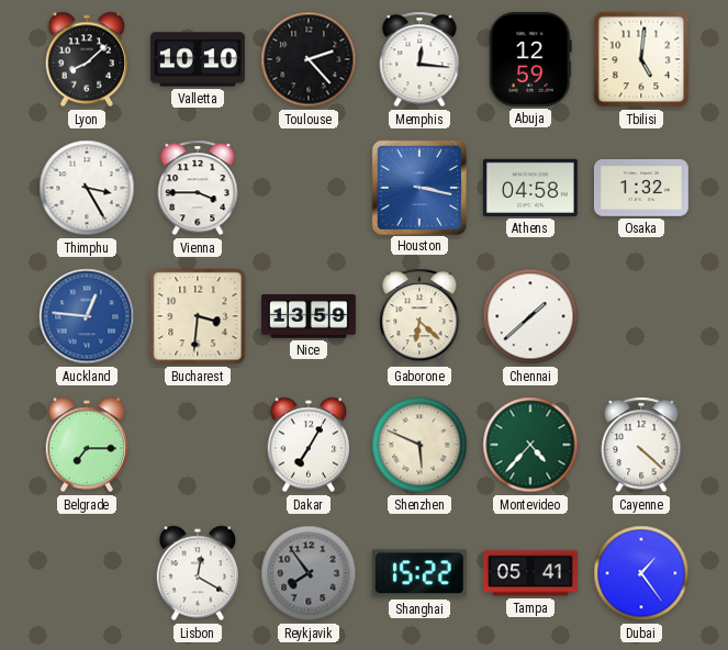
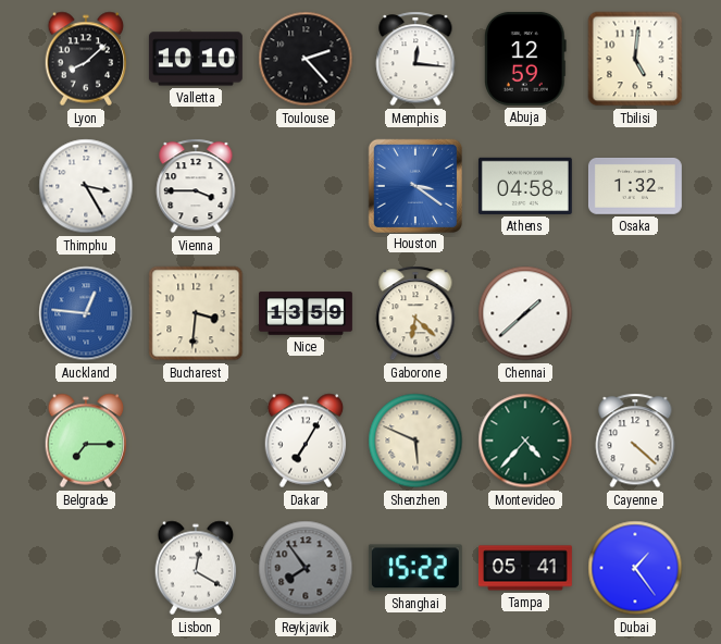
Houston: 3:17 -> 3:21
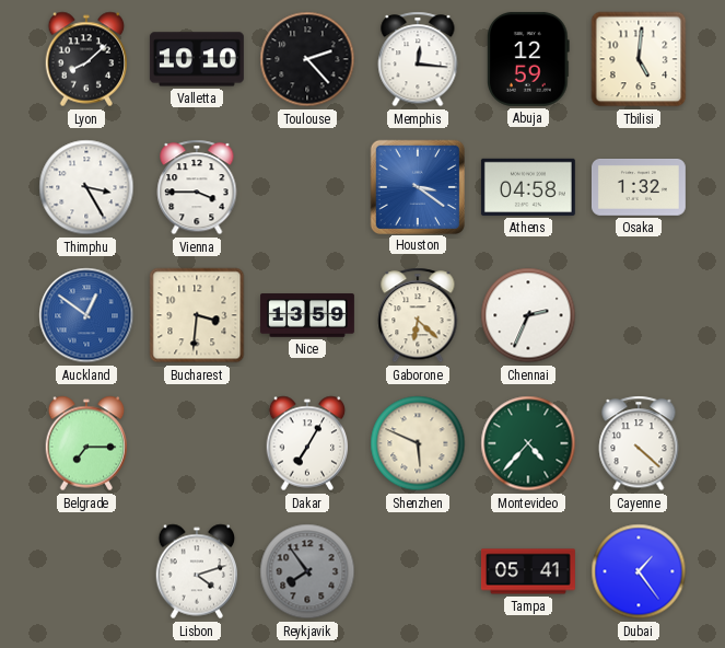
Auckland: 12:46 -> 12:51
Chennai: 1:38 -> 2:34
Lisbon: 12:20 -> 4:12
Shanghai: 15:22 -> none
